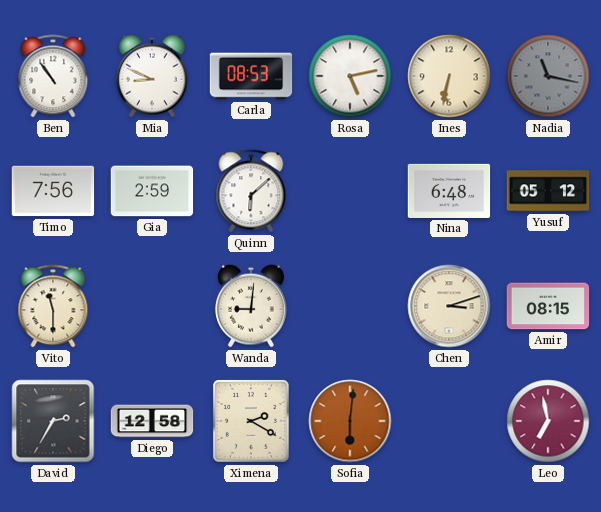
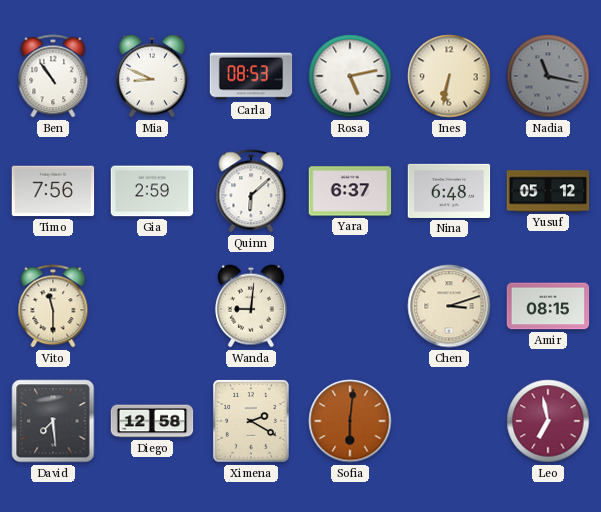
Yara: none -> 6:37
David: 2:35 -> 7:29
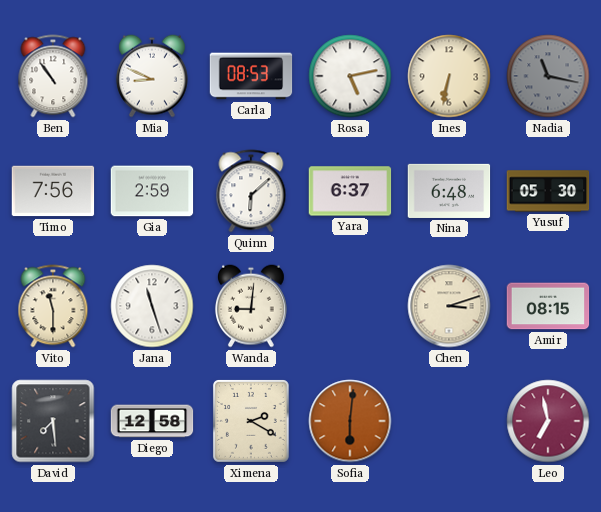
Yusuf: 05:12 -> 05:30
Jana: none -> 11:27
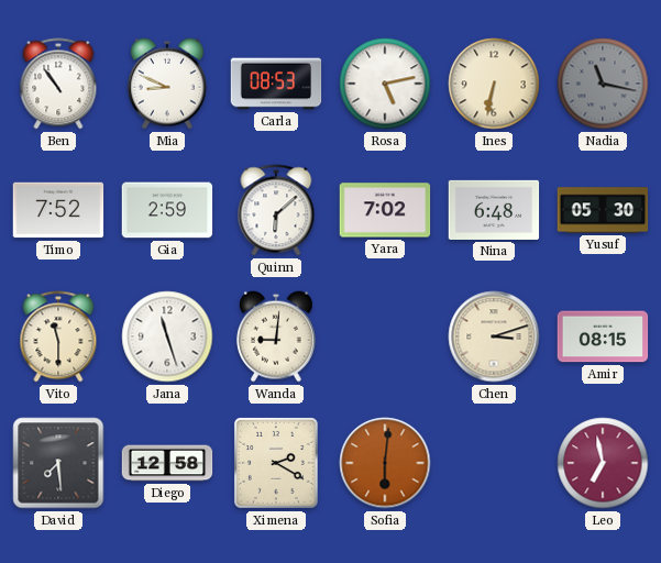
Timo: 7:56 -> 7:52
Yara: 6:37 -> 7:02
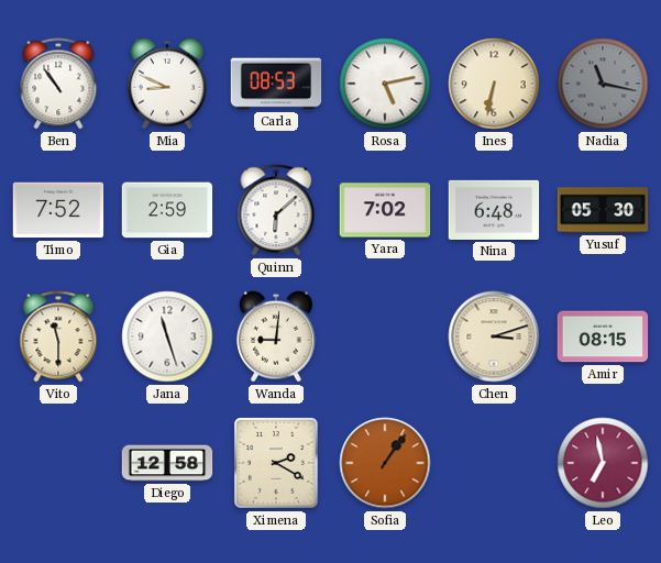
David: 7:29 -> none
Sofia: 6:01 -> 1:06
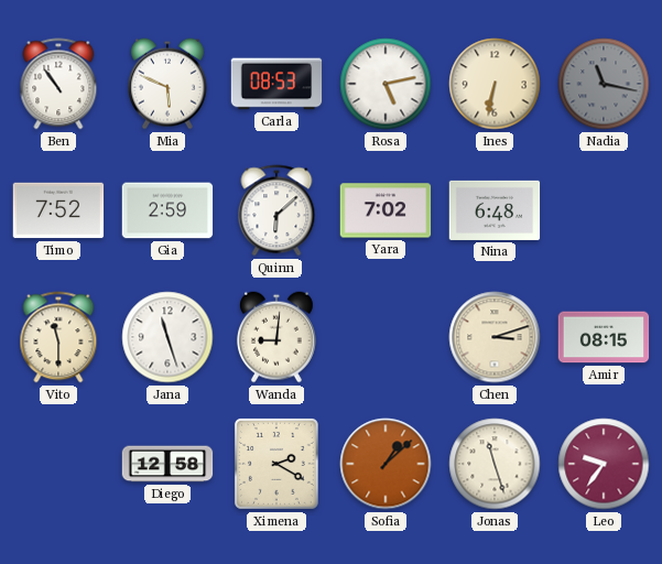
Mia: 8:49 -> 5:49
Yusuf: 05:30 -> none
Sofia: 1:06 -> 1:08
Jonas: none -> 11:27
Leo: 6:58 -> 9:36
